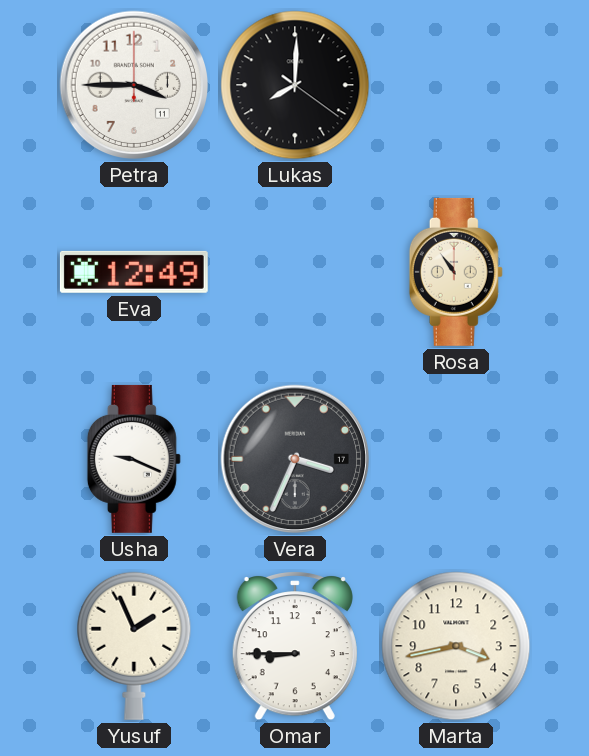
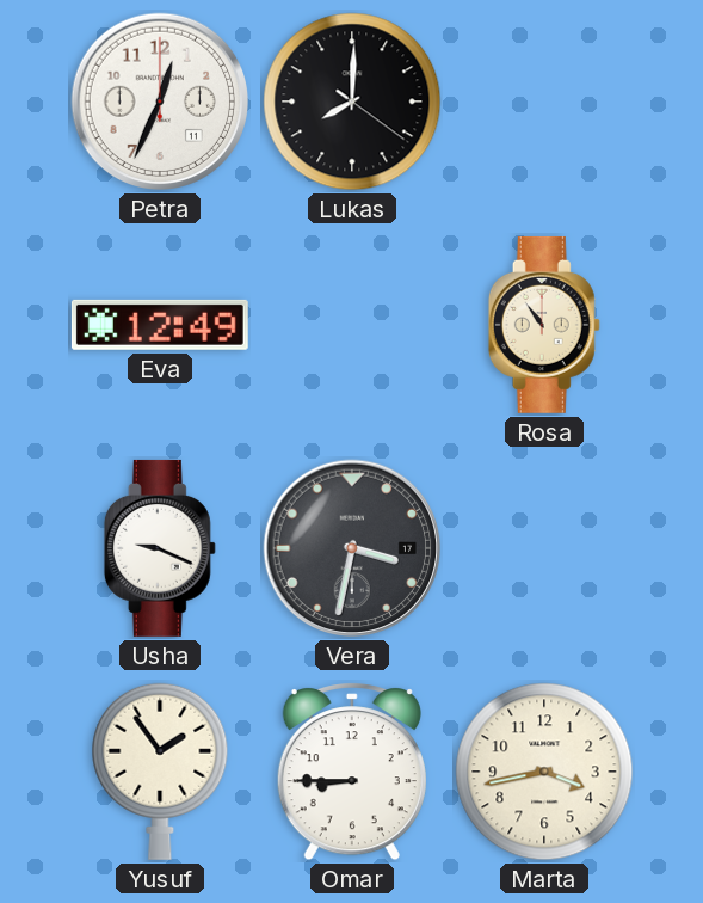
Petra: 3:45 -> 12:34
Vera: 3:34 -> 3:32
Yusuf: 1:56 -> 1:54
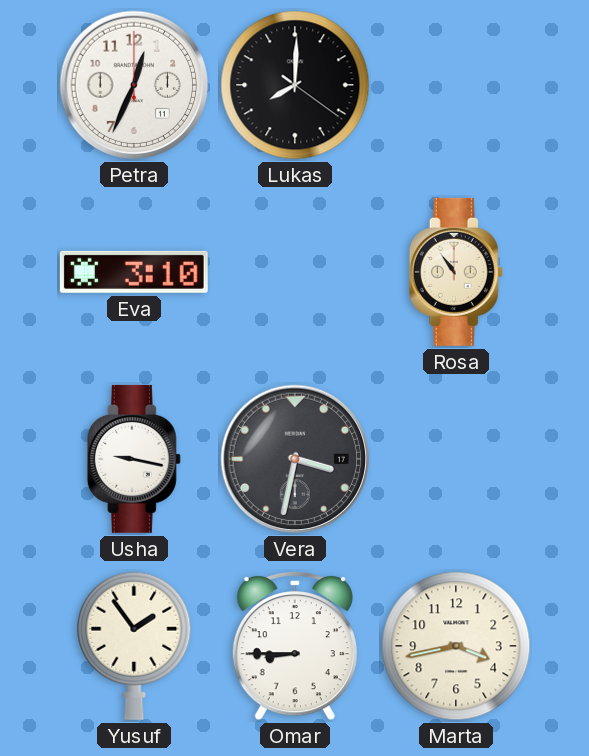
Eva: 12:49 -> 3:10
Usha: 9:19 -> 9:17
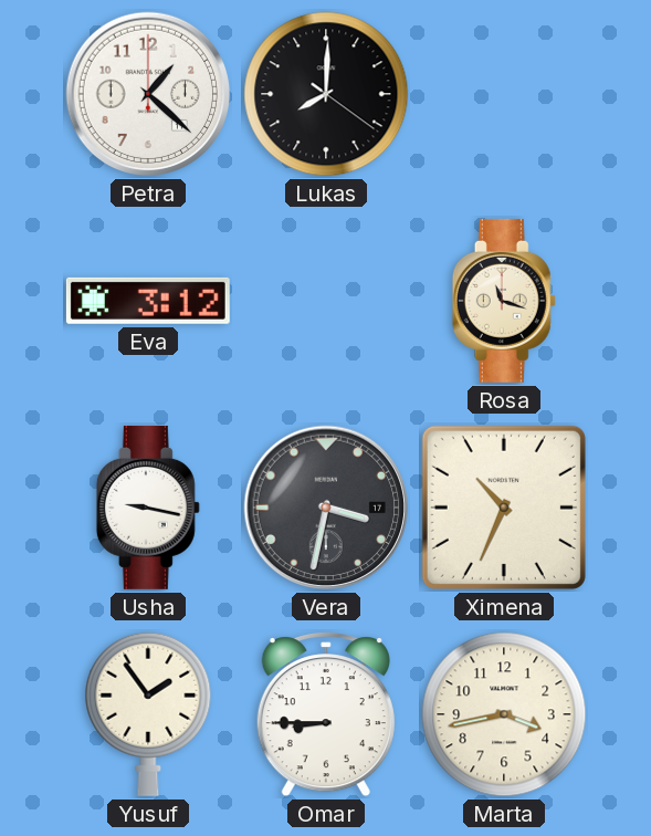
Petra: 12:34 -> 1:22
Eva: 3:10 -> 3:12
Rosa: 10:54 -> 11:18
Ximena: none -> 10:34
